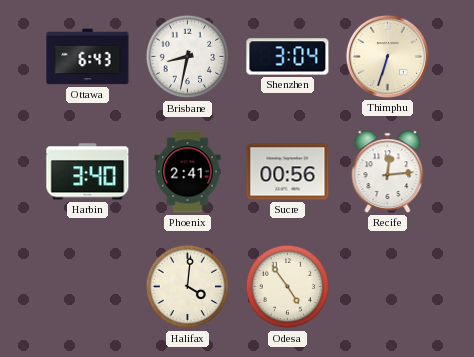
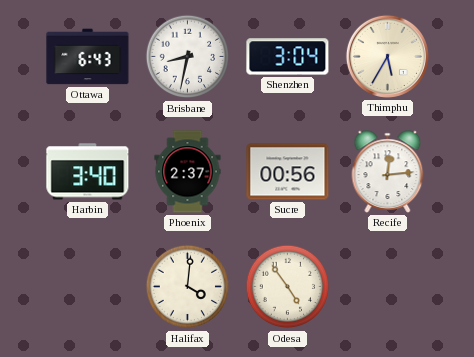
Thimphu: 6:33 -> 5:35
Phoenix: 2:41 -> 2:37
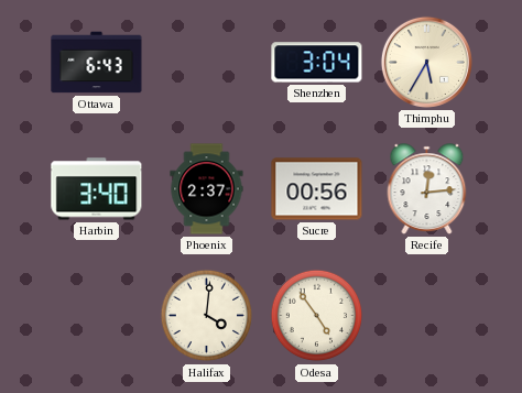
Brisbane: 8:32 -> none
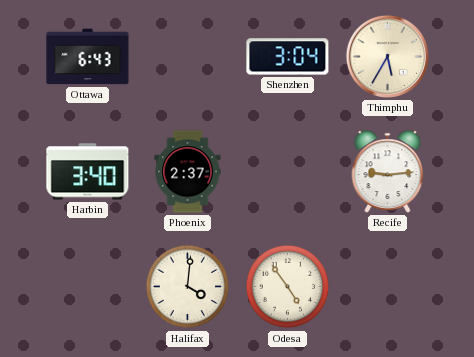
Sucre: 00:56 -> none
Recife: 12:14 -> 9:14
